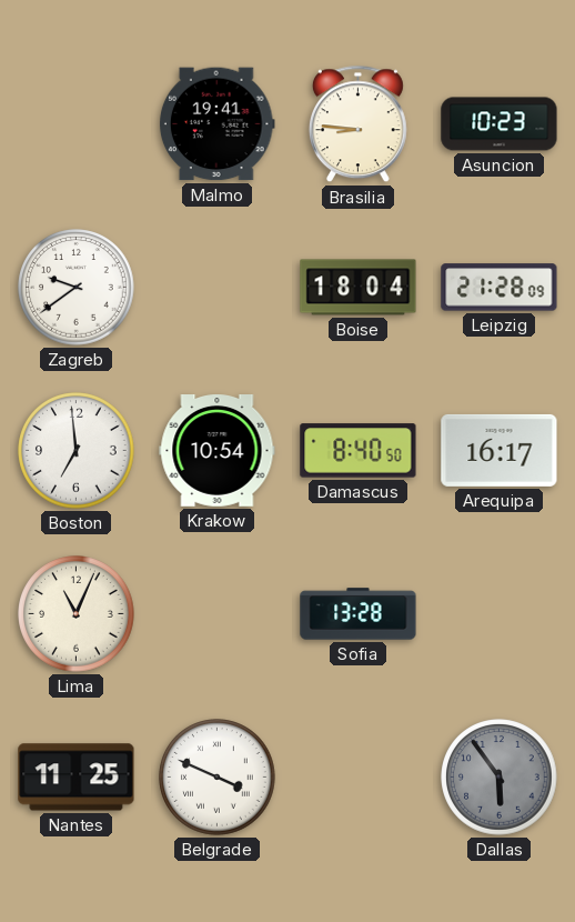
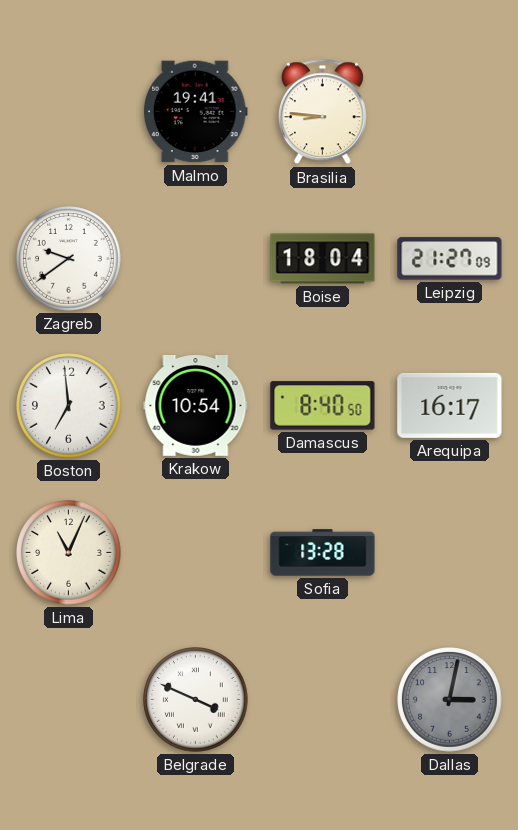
Asuncion: 10:23 -> none
Leipzig: 21:28 -> 21:27
Nantes: 11:25 -> none
Dallas: 5:54 -> 3:02
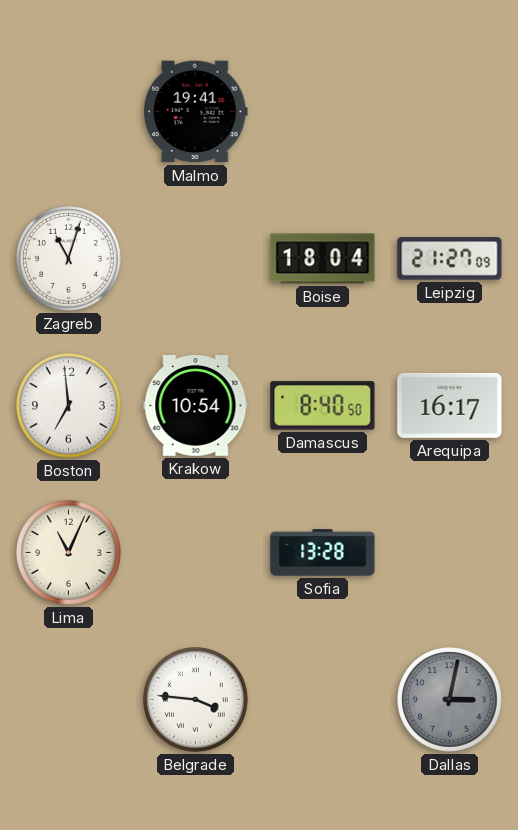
Brasilia: 8:46 -> none
Zagreb: 9:39 -> 11:03
Belgrade: 3:49 -> 3:46
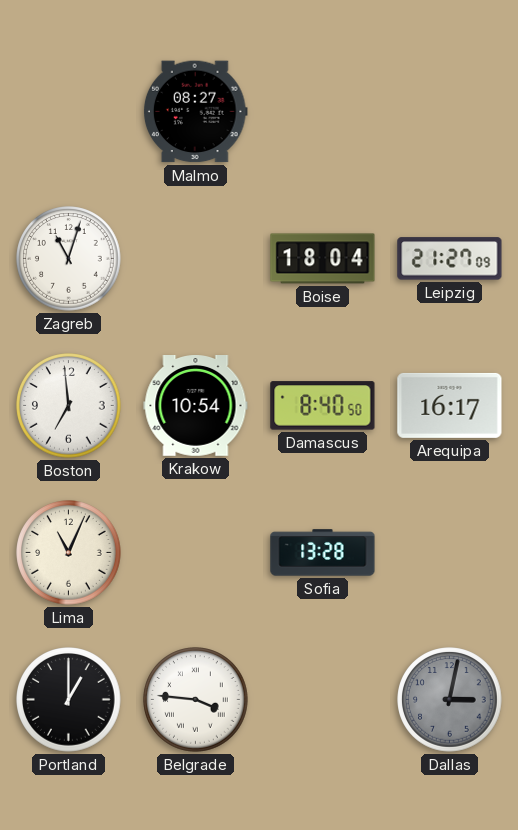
Malmo: 19:41 -> 08:27
Portland: none -> 1:00
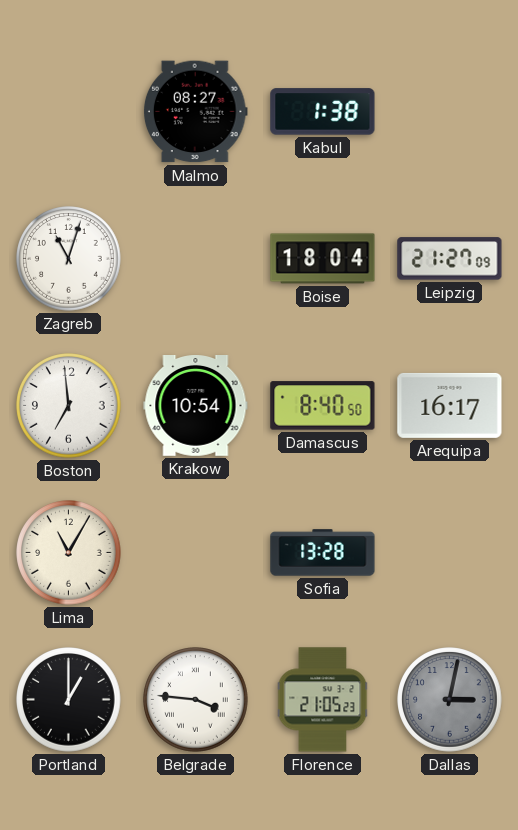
Kabul: none -> 1:38
Lima: 11:04 -> 11:05
Florence: none -> 21:05
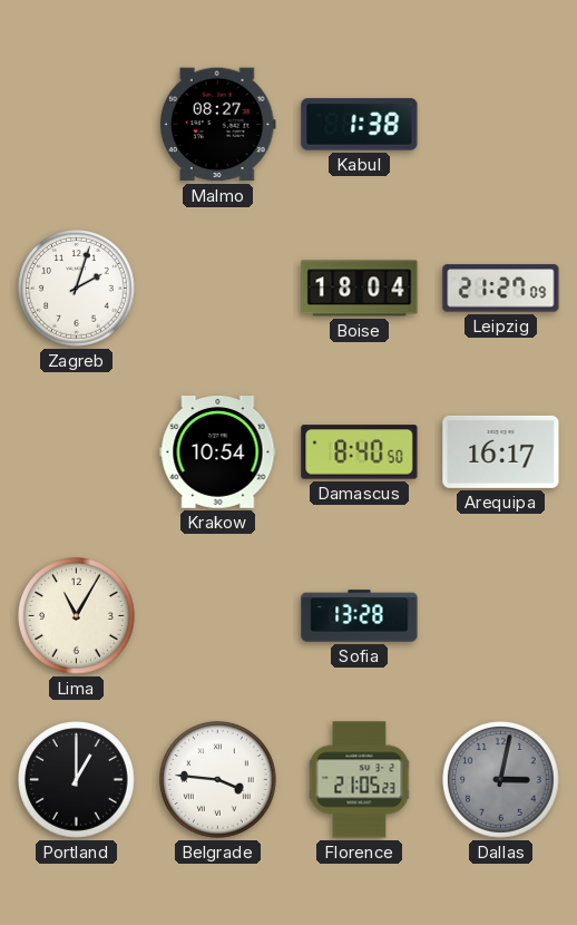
Zagreb: 11:03 -> 2:03
Boston: 6:59 -> none
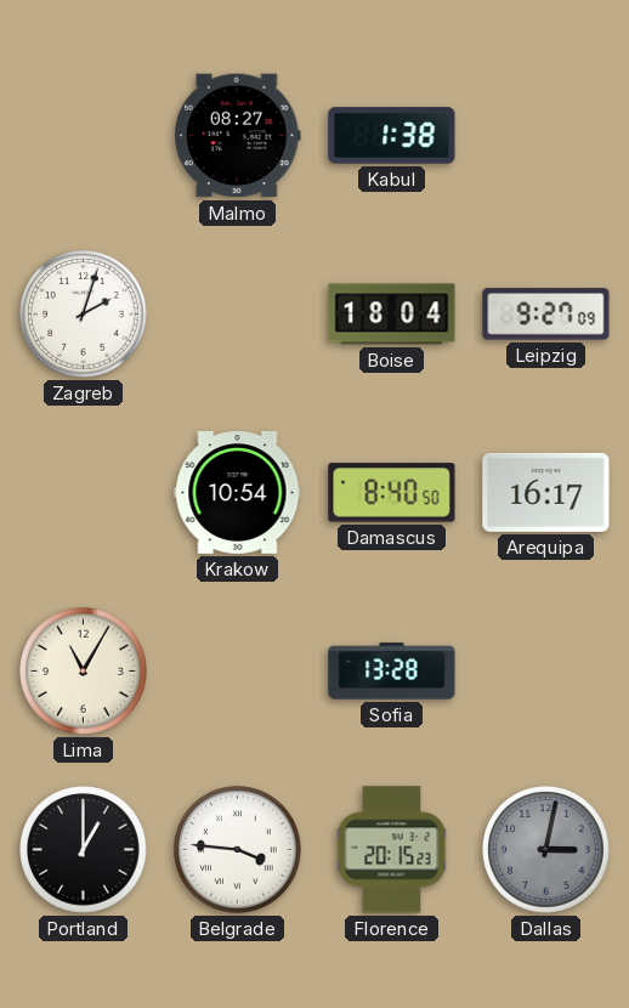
Leipzig: 21:27 -> 9:27
Florence: 21:05 -> 20:15
